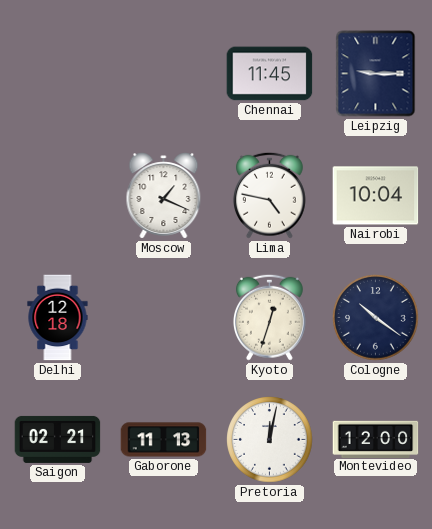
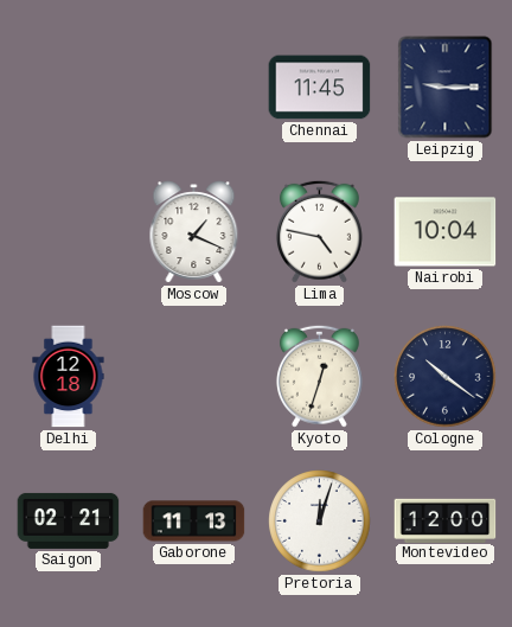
Pretoria: 12:02 -> 12:03
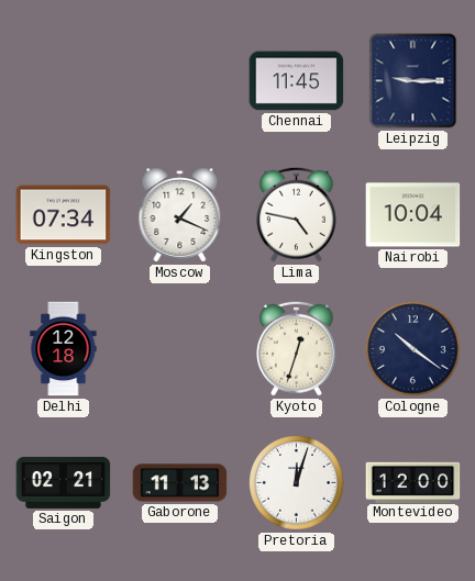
Kingston: none -> 07:34
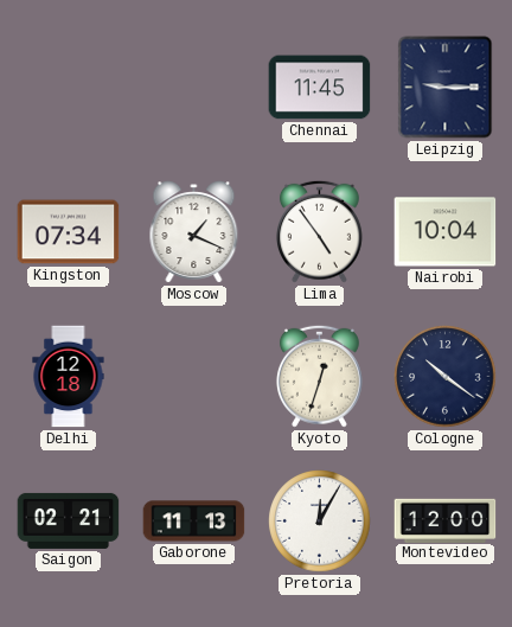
Lima: 4:47 -> 4:54
Pretoria: 12:03 -> 12:05
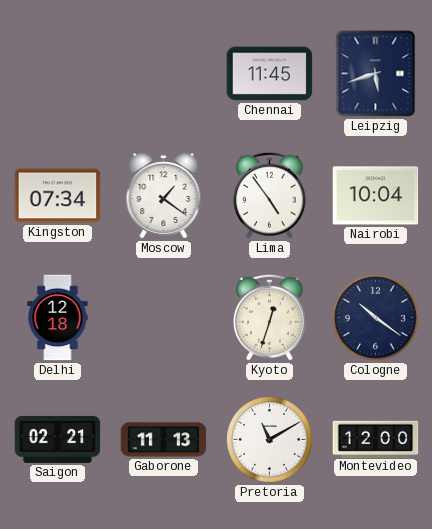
Leipzig: 9:15 -> 5:42
Moscow: 1:19 -> 1:21
Pretoria: 12:05 -> 11:10
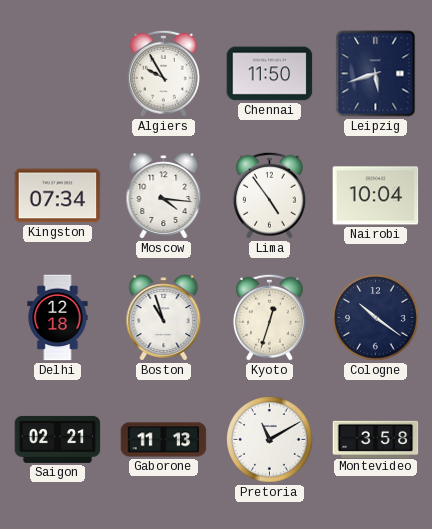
Algiers: none -> 9:55
Chennai: 11:45 -> 11:50
Moscow: 1:21 -> 4:16
Boston: none -> 10:57
Montevideo: 12:00 -> 3:58
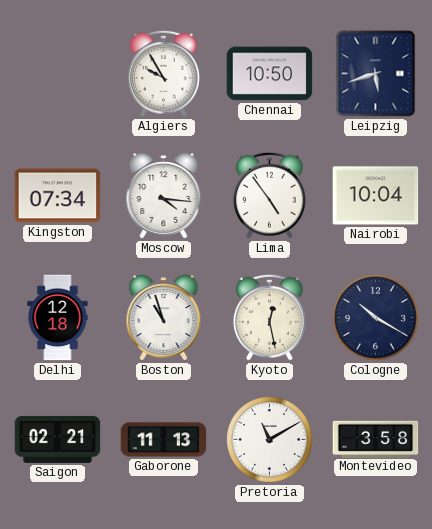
Chennai: 11:50 -> 10:50
Kyoto: 12:33 -> 12:28
Cologne: 10:21 -> 10:20
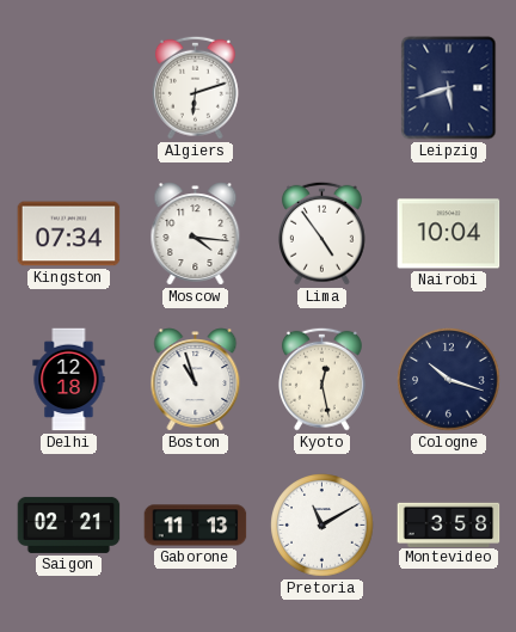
Algiers: 9:55 -> 6:12
Chennai: 10:50 -> none
Cologne: 10:20 -> 10:18
